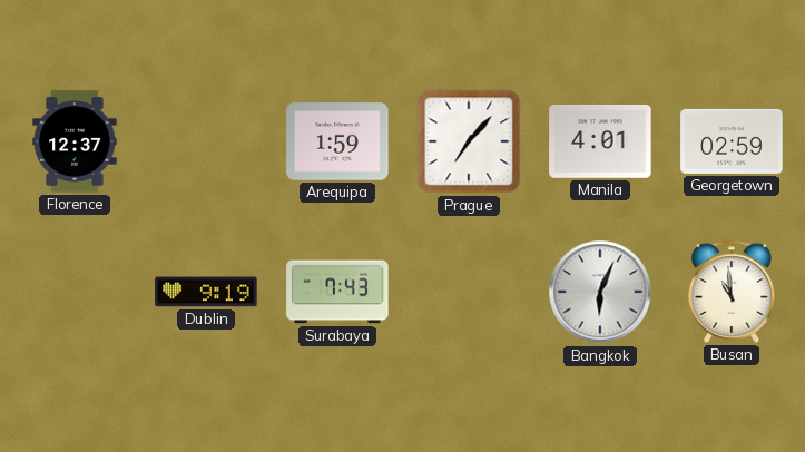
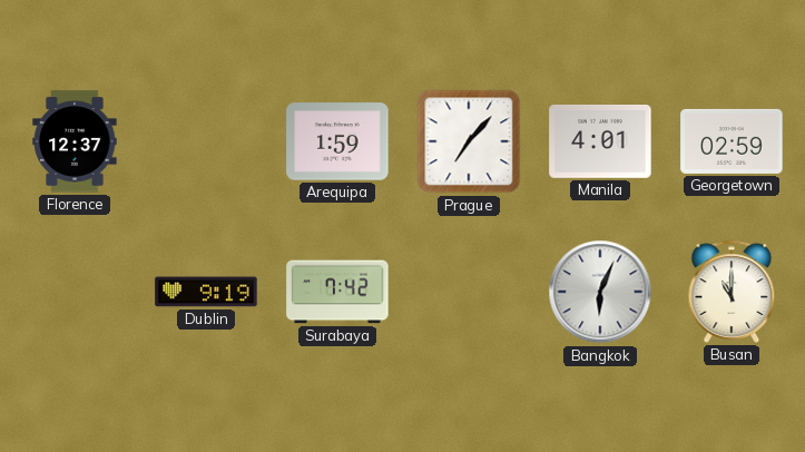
Surabaya: 7:43 -> 7:42
Busan: 10:59 -> 11:00
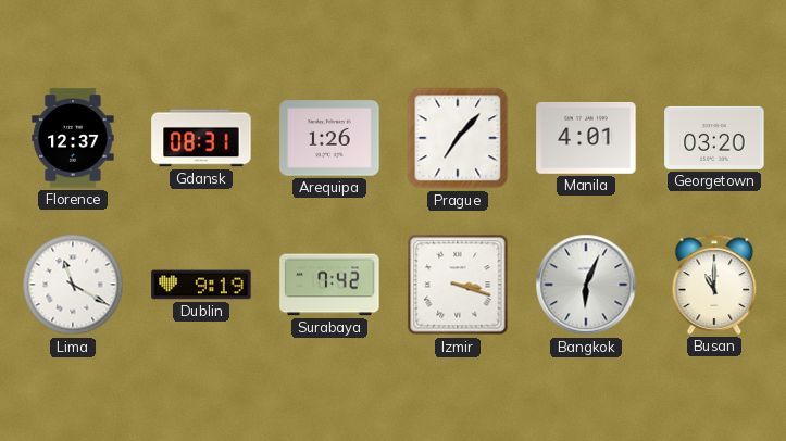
Gdansk: none -> 08:31
Arequipa: 1:59 -> 1:26
Georgetown: 02:59 -> 03:20
Lima: none -> 11:20
Izmir: none -> 3:18
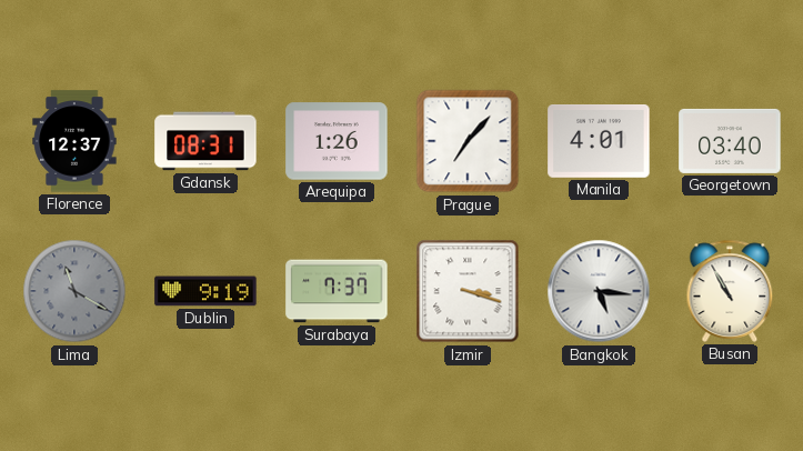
Georgetown: 03:20 -> 03:40
Lima dial: white -> grey
Surabaya: 7:42 -> 7:37
Bangkok: 6:04 -> 5:16
Busan: 11:00 -> 10:55
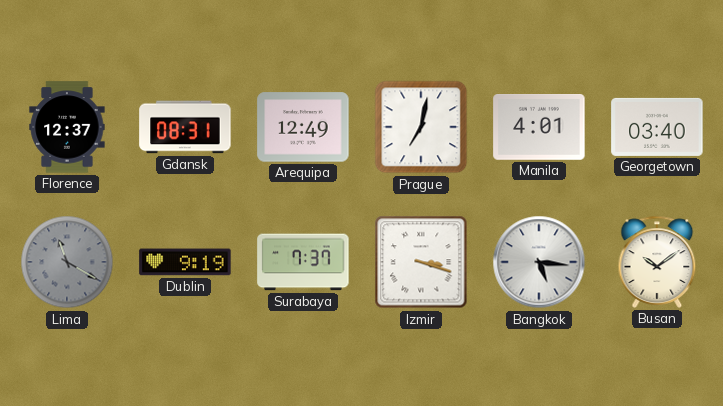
Arequipa: 1:26 -> 12:49
Prague: 7:07 -> 7:02
Busan: 10:55 -> 10:09
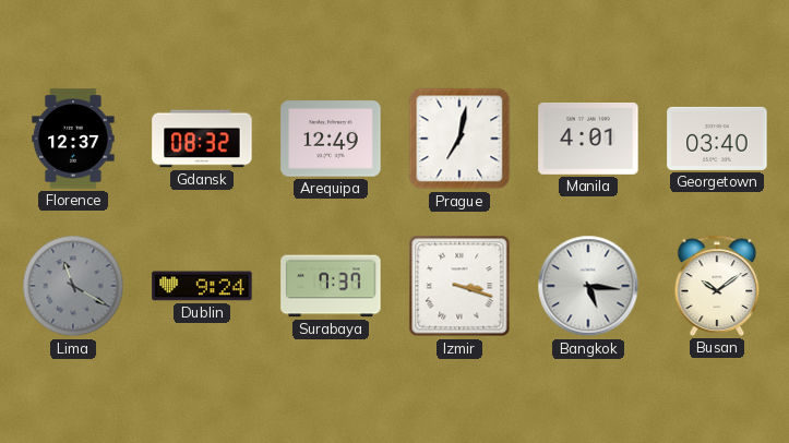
Gdansk: 08:31 -> 08:32
Dublin: 9:19 -> 9:24
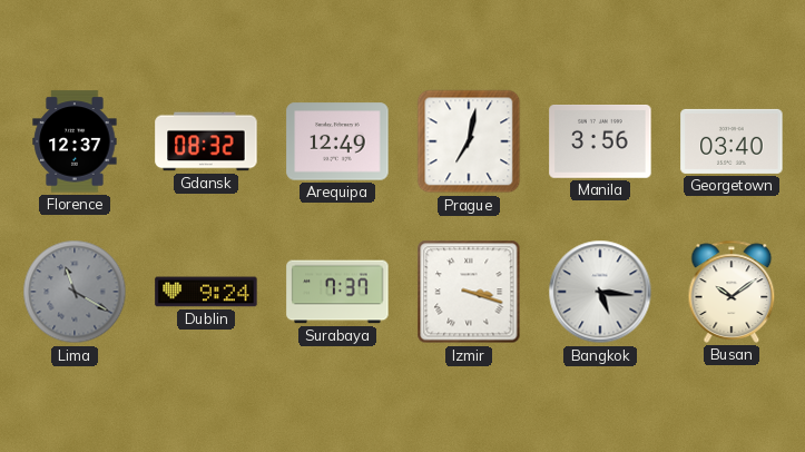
Manila: 4:01 -> 3:56
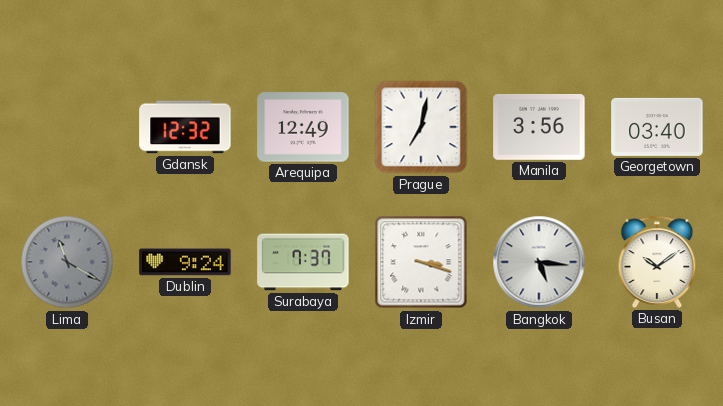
Florence: 12:37 -> none
Gdansk: 08:32 -> 12:32
